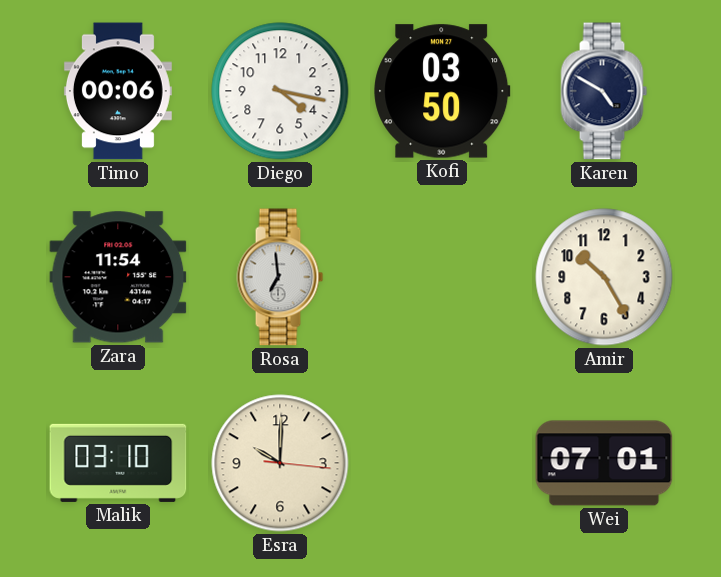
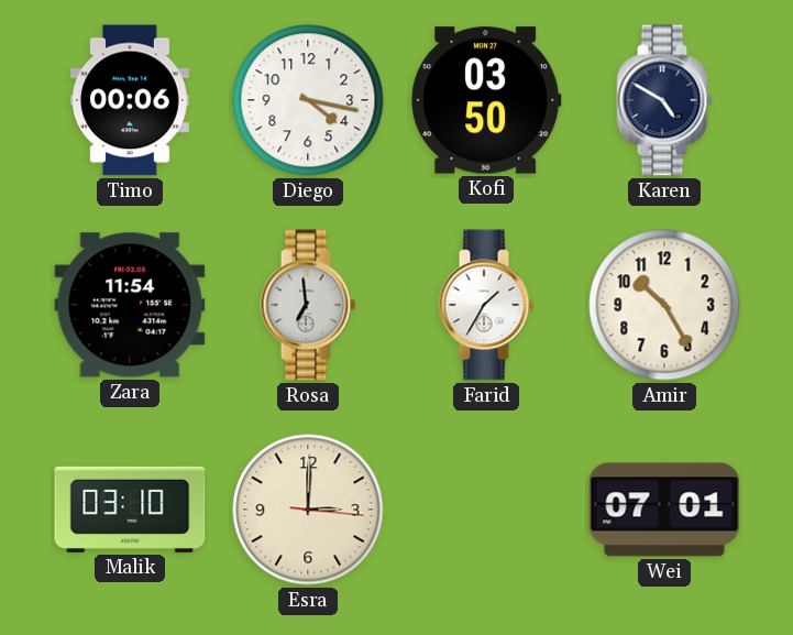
Farid: none -> 1:35
Esra: 10:00 -> 3:00
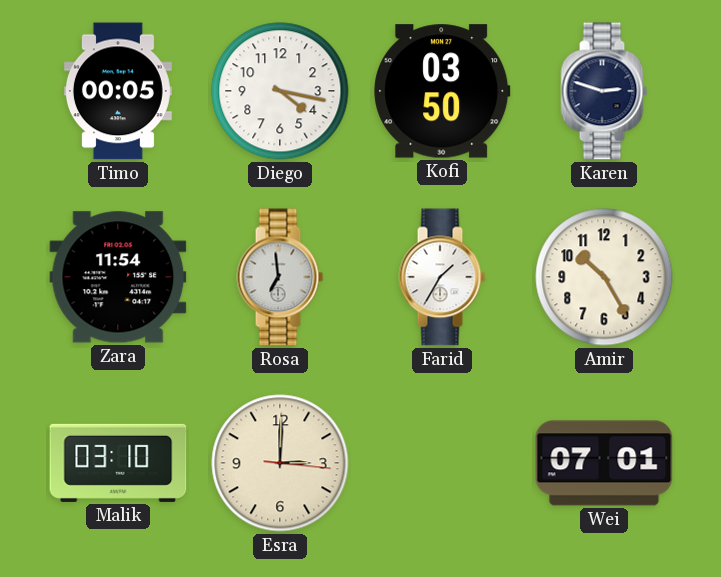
Timo: 00:06 -> 00:05
Karen: 4:50 -> 2:48
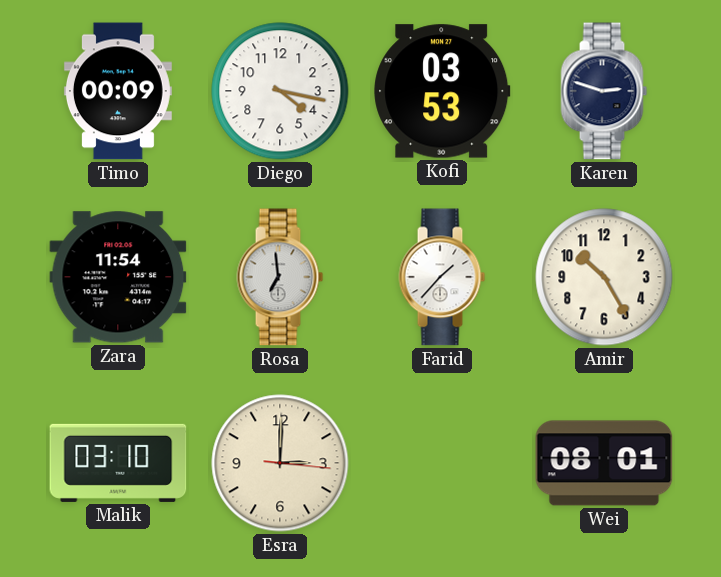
Timo: 00:05 -> 00:09
Kofi: 03:50 -> 03:53
Farid: 1:35 -> 1:37
Wei: 07:01 -> 08:01
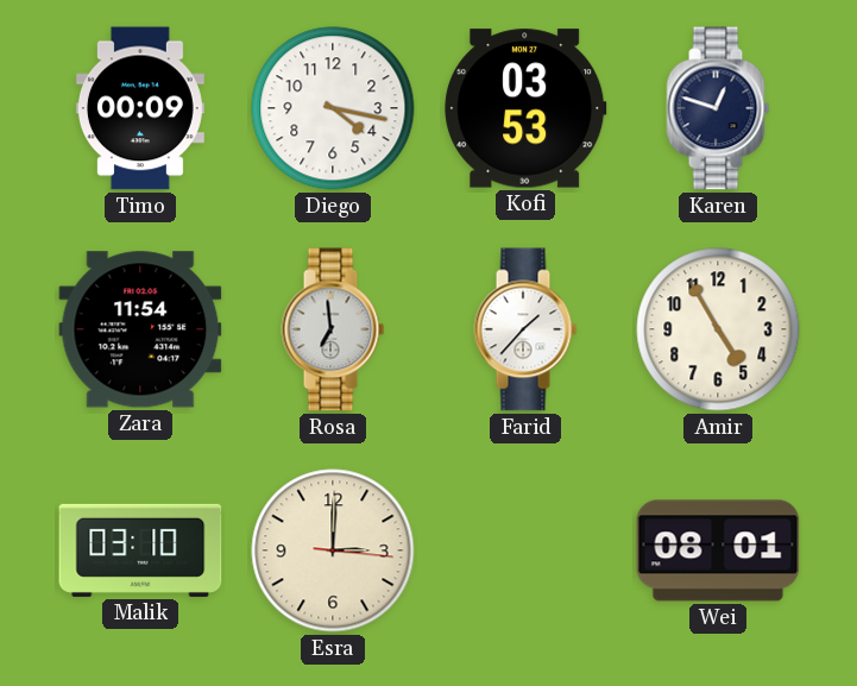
Karen: 2:48 -> 12:48
Amir: 10:25 -> 4:55
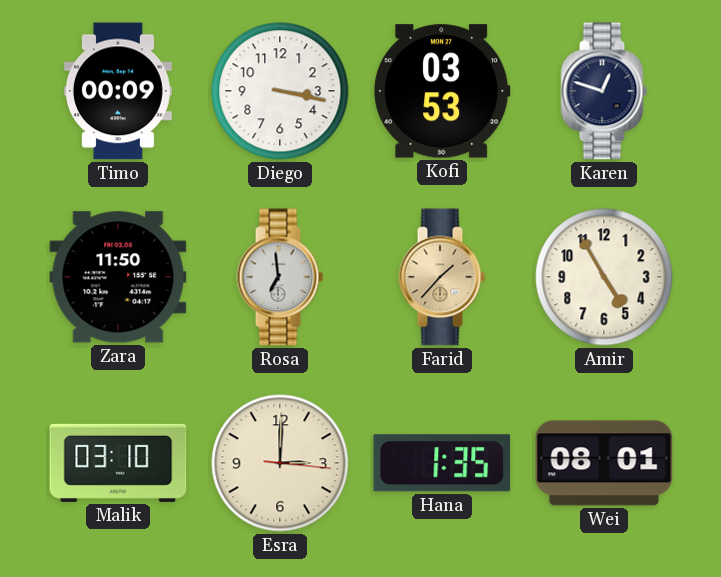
Diego: 4:17 -> 3:17
Zara: 11:54 -> 11:50
Farid dial: white -> champagne
Hana: none -> 1:35
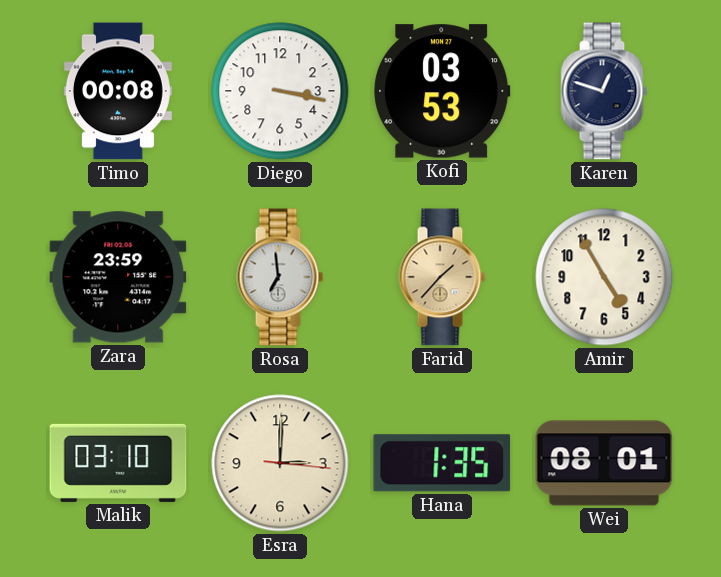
Timo: 00:09 -> 00:08
Zara: 11:50 -> 23:59
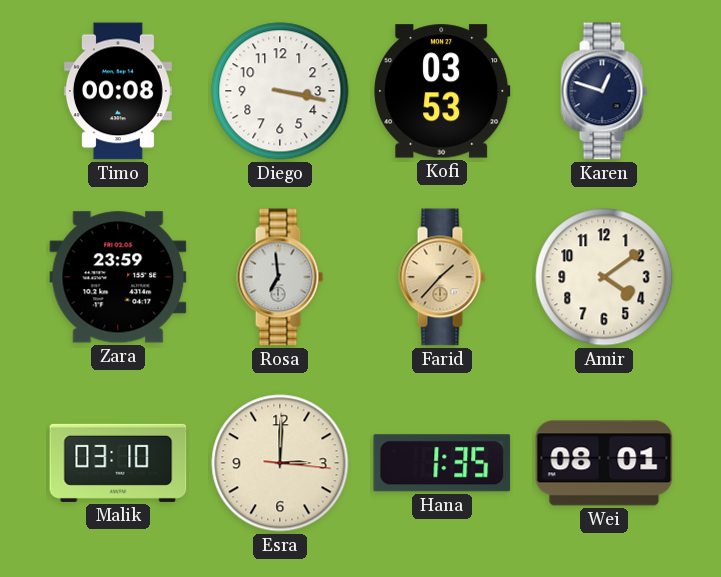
Amir: 4:55 -> 4:09
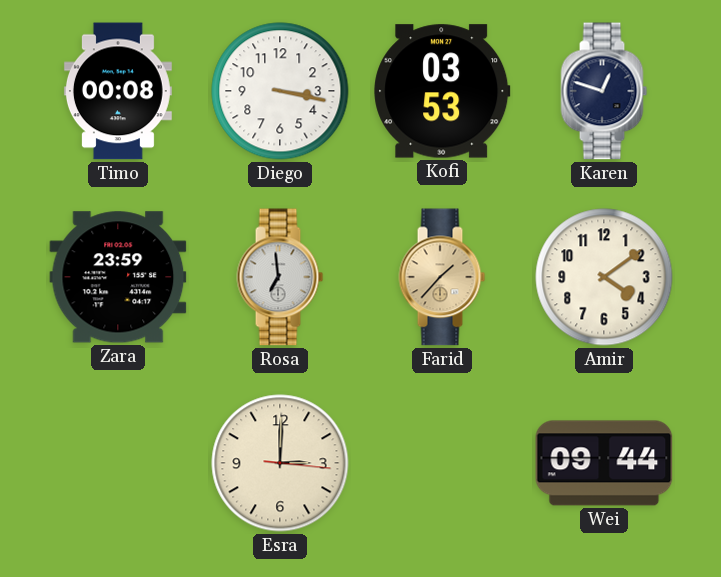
Malik: 03:10 -> none
Hana: 1:35 -> none
Wei: 08:01 -> 09:44
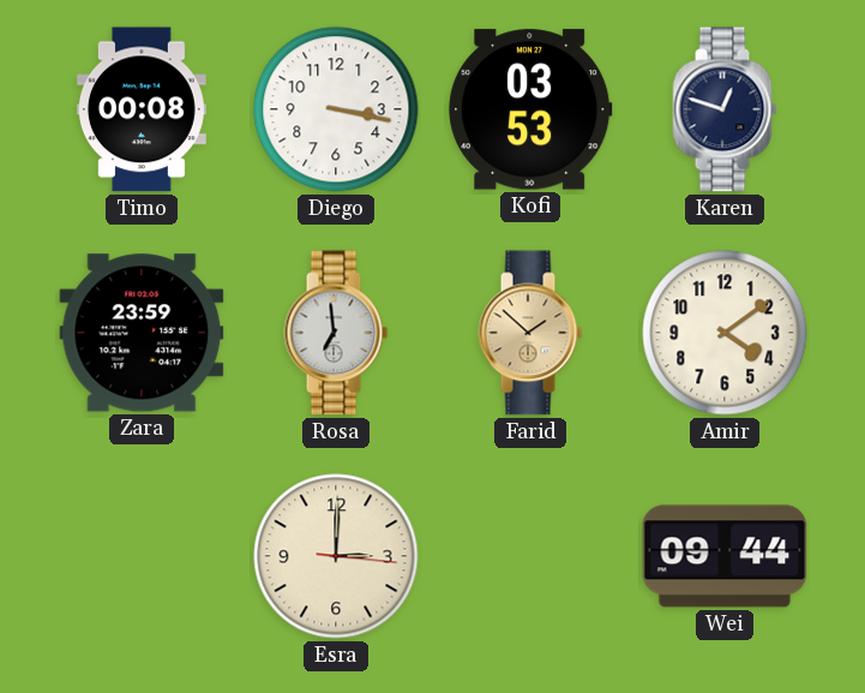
Farid: 1:37 -> 1:52
